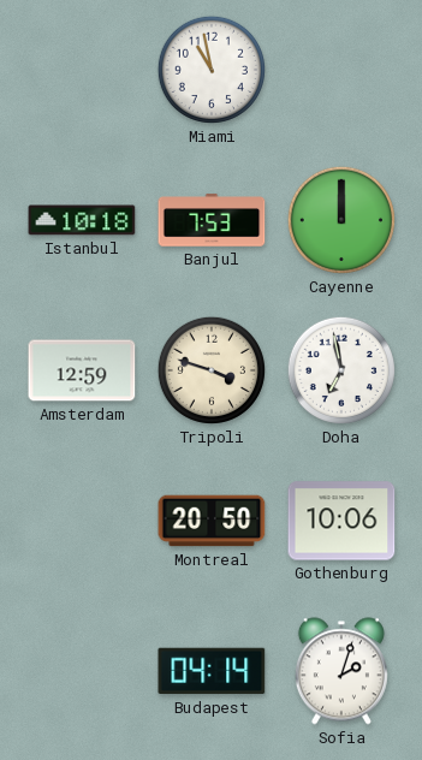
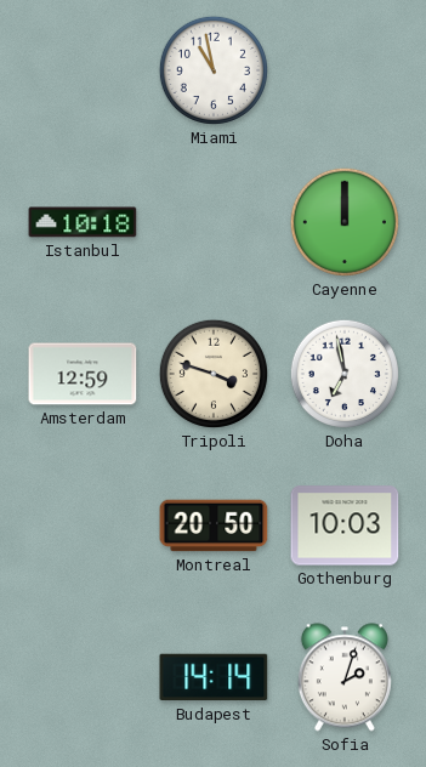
Banjul: 7:53 -> none
Gothenburg: 10:06 -> 10:03
Budapest: 04:14 -> 14:14
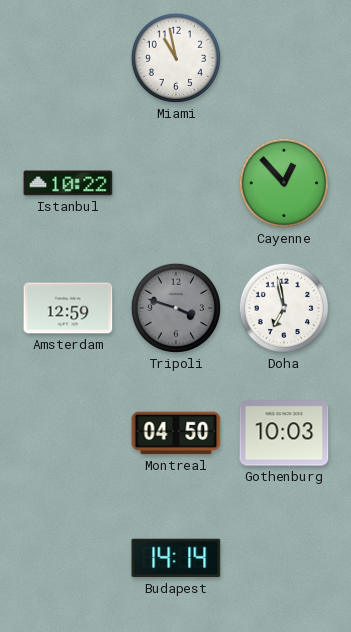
Istanbul: 10:18 -> 10:22
Cayenne: 12:00 -> 12:53
Tripoli dial: cream -> grey
Montreal: 20:50 -> 04:50
Sofia: 2:03 -> none
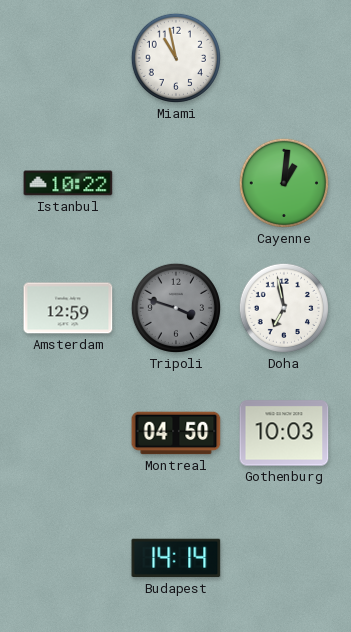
Cayenne: 12:53 -> 1:01
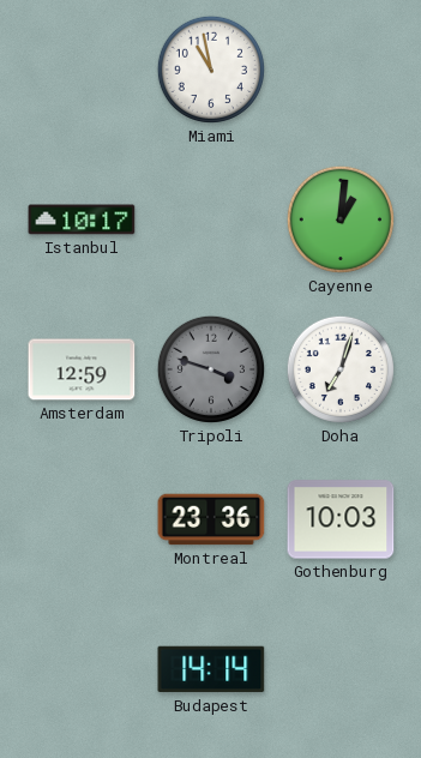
Istanbul: 10:22 -> 10:17
Doha: 6:58 -> 7:03
Montreal: 04:50 -> 23:36
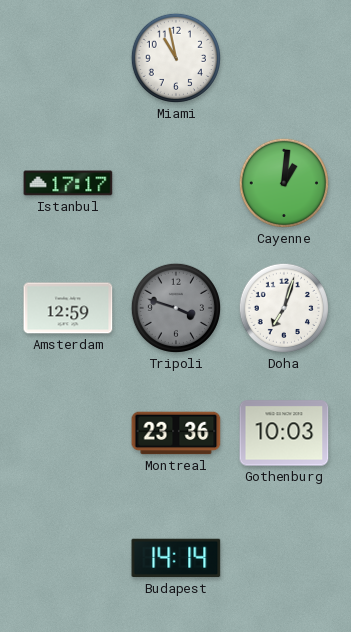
Istanbul: 10:17 -> 17:17
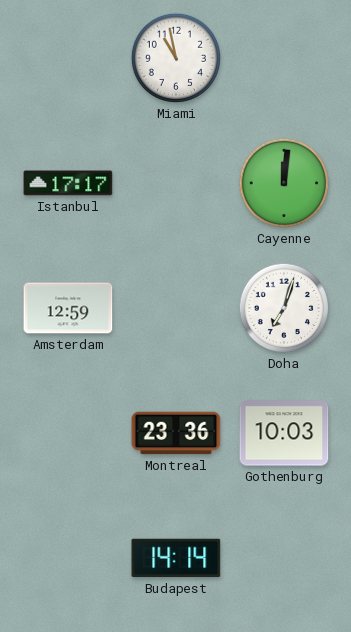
Cayenne: 1:01 -> 12:01
Tripoli: 3:48 -> none
